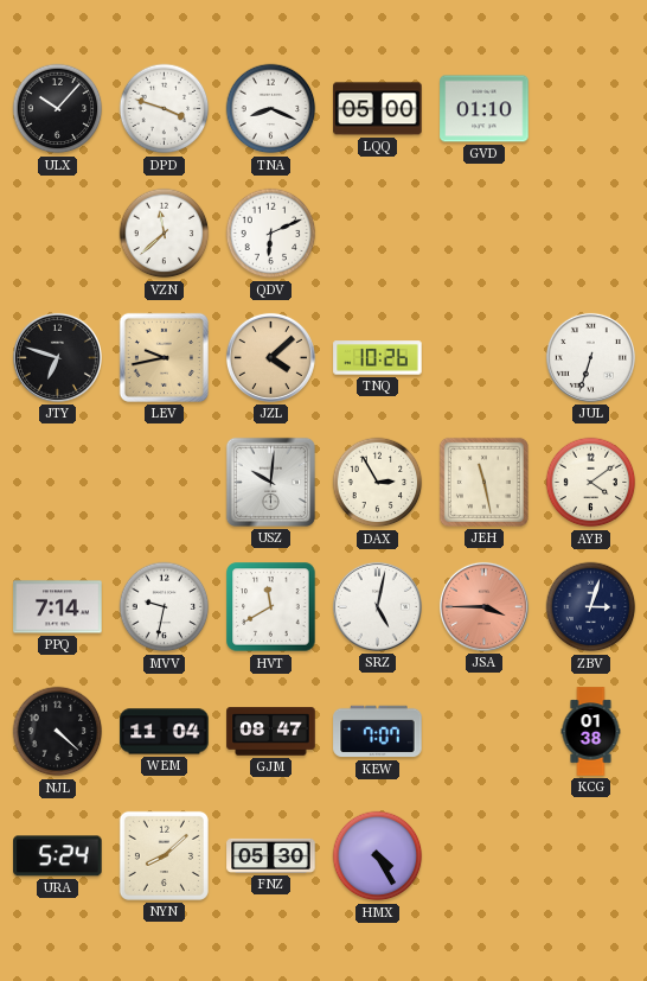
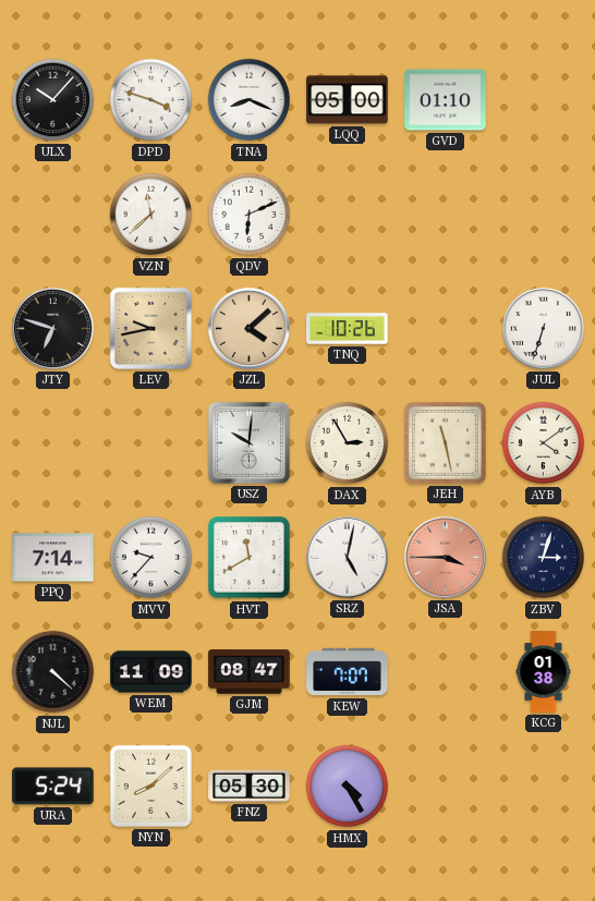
MVV: 9:32 -> 9:37
WEM: 11:04 -> 11:09
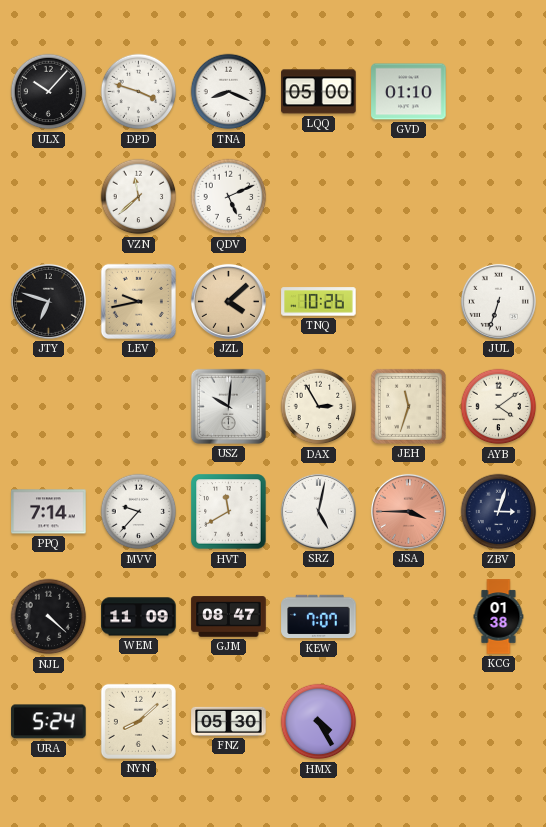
QDV: 6:11 -> 5:11
JEH: 11:28 -> 11:33
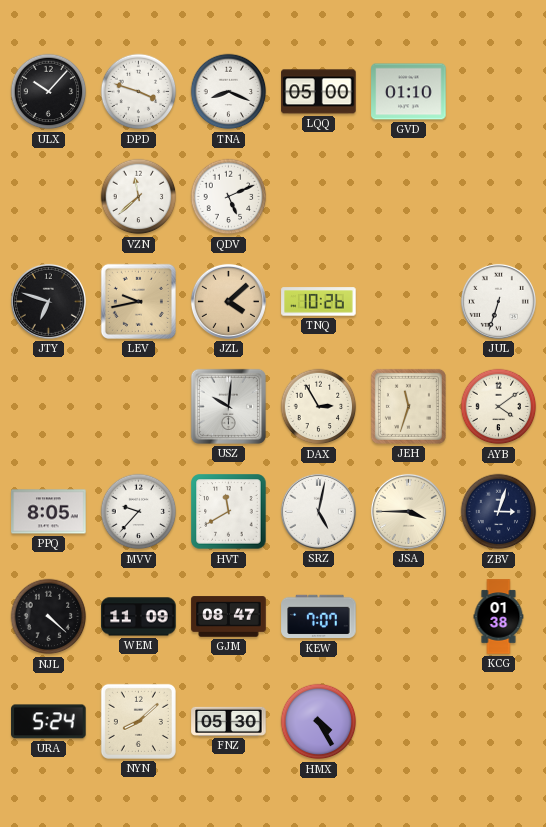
PPQ: 7:14 -> 8:05
JSA dial: salmon -> cream
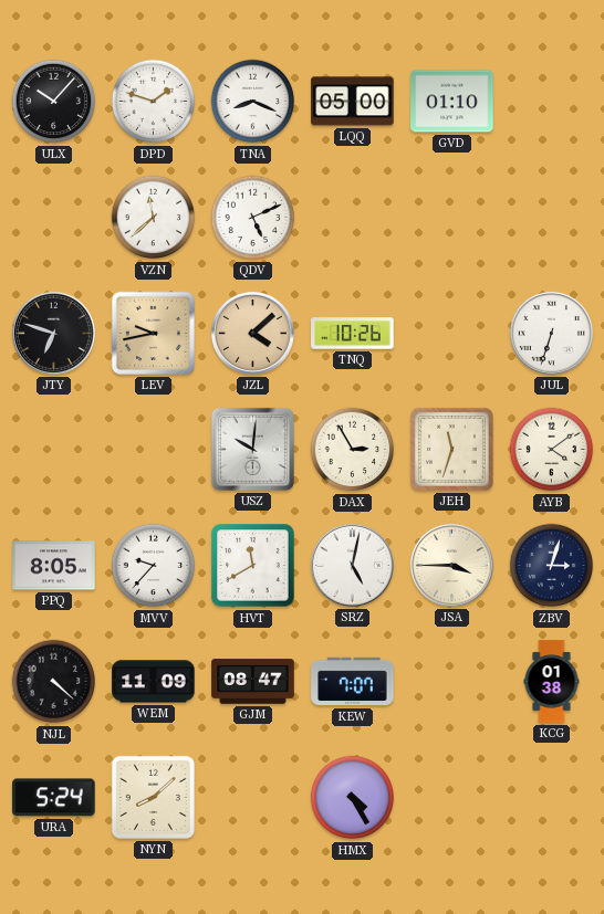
DPD: 3:48 -> 1:48
FNZ: 05:30 -> none
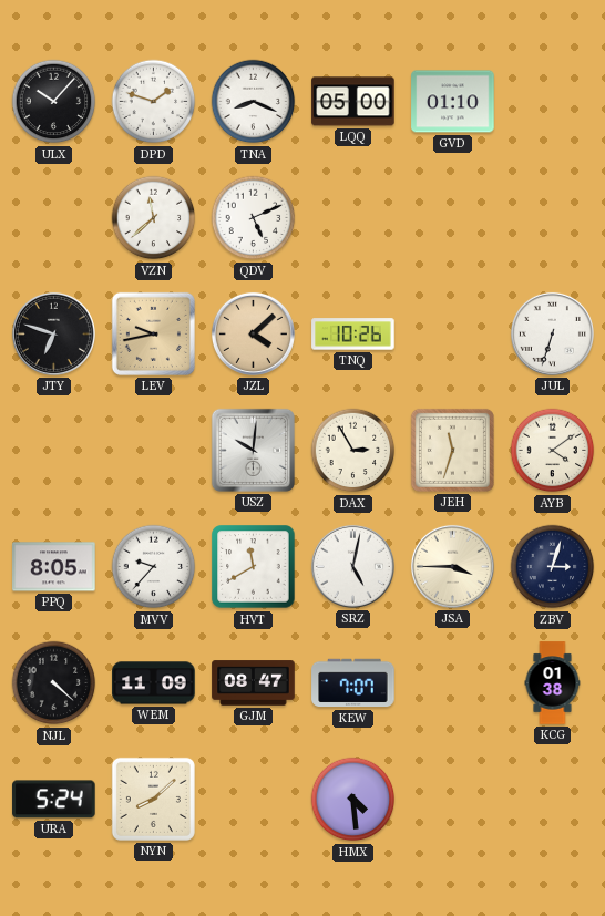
HMX: 4:25 -> 4:29
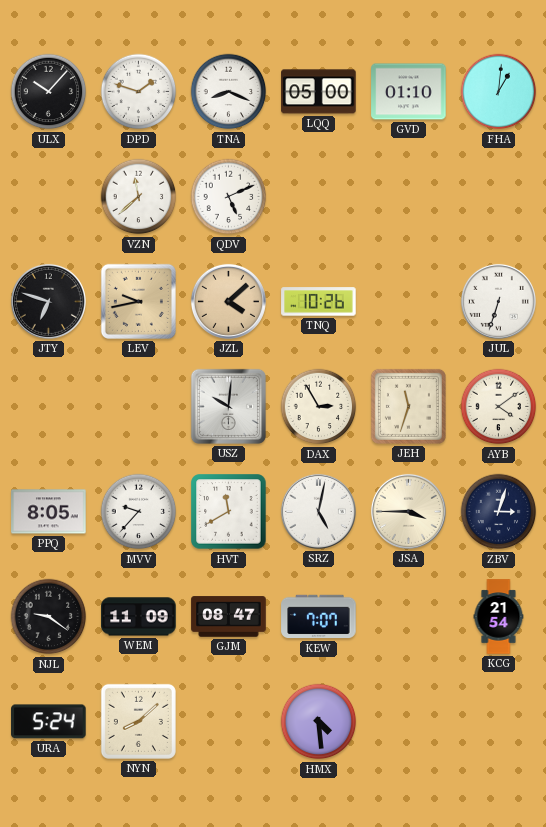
FHA: none -> 1:01
NJL: 4:22 -> 9:21
KCG: 01:38 -> 21:54
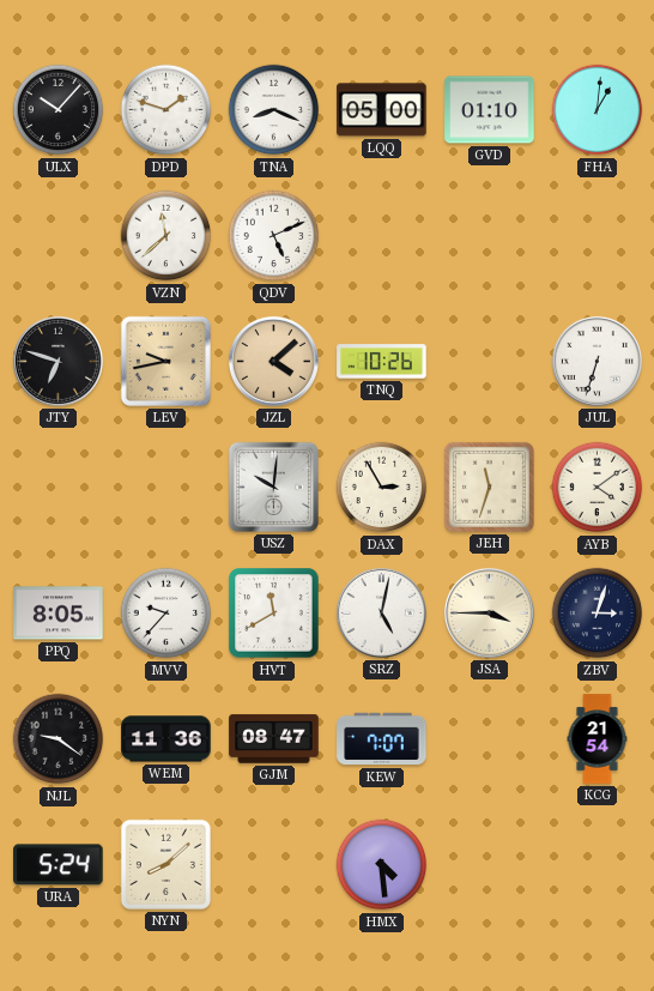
WEM: 11:09 -> 11:36
